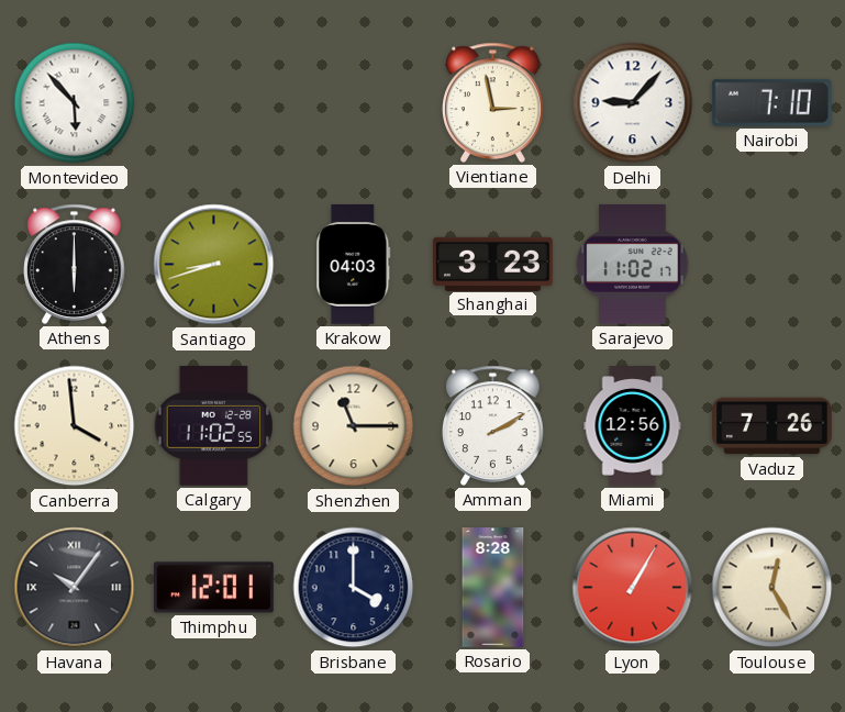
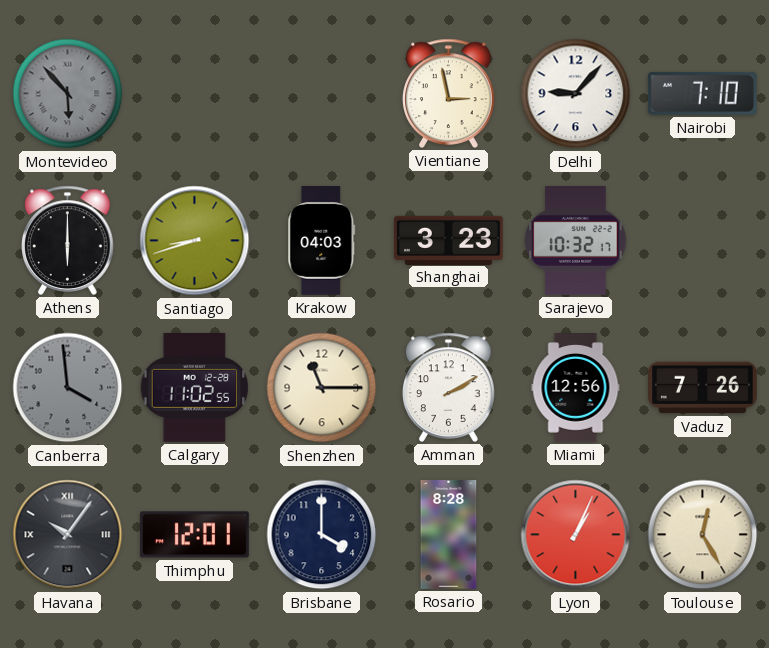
Montevideo dial: white -> grey
Sarajevo: 11:02 -> 10:32
Canberra dial: cream -> grey
Lyon: 1:05 -> 1:04
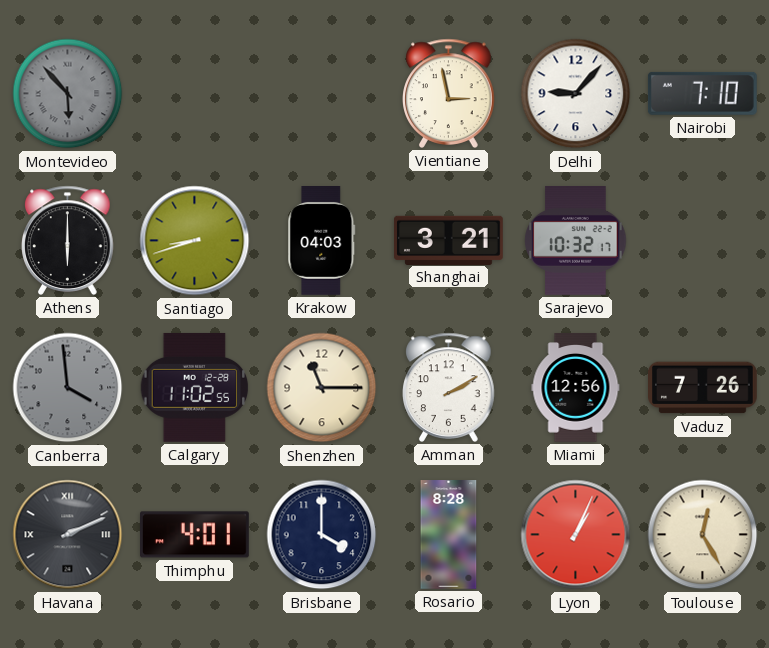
Shanghai: 3:23 -> 3:21
Havana: 10:06 -> 2:11
Thimphu: 12:01 -> 4:01
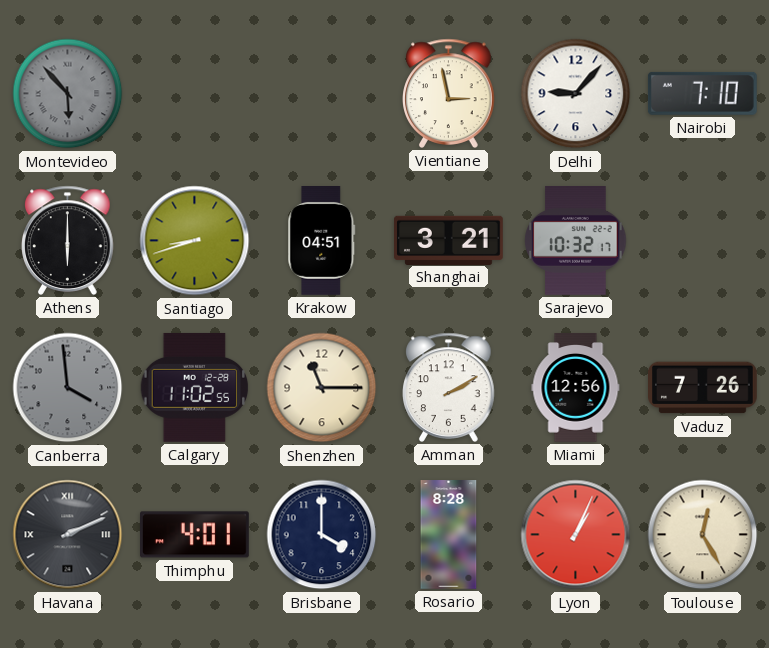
Krakow: 04:03 -> 04:51
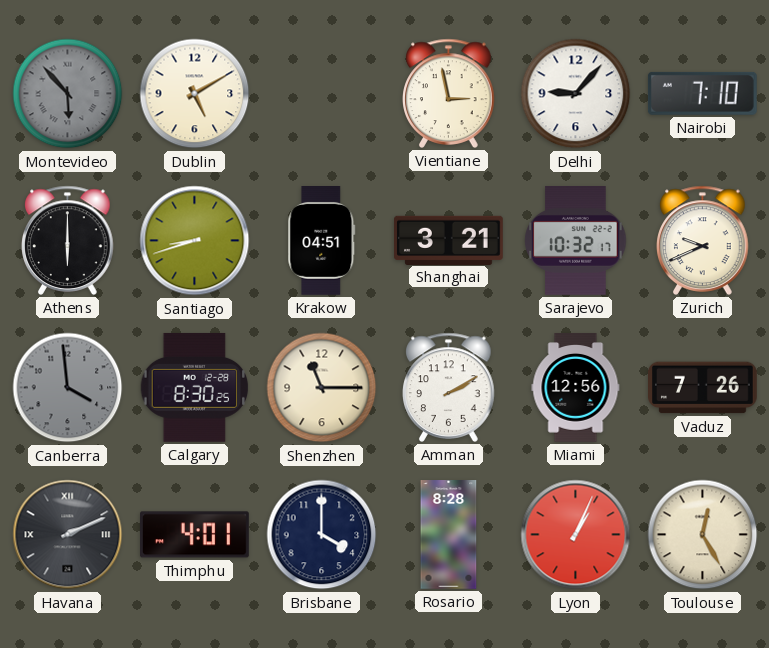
Dublin: none -> 5:10
Zurich: none -> 9:41
Calgary: 11:02 -> 8:30
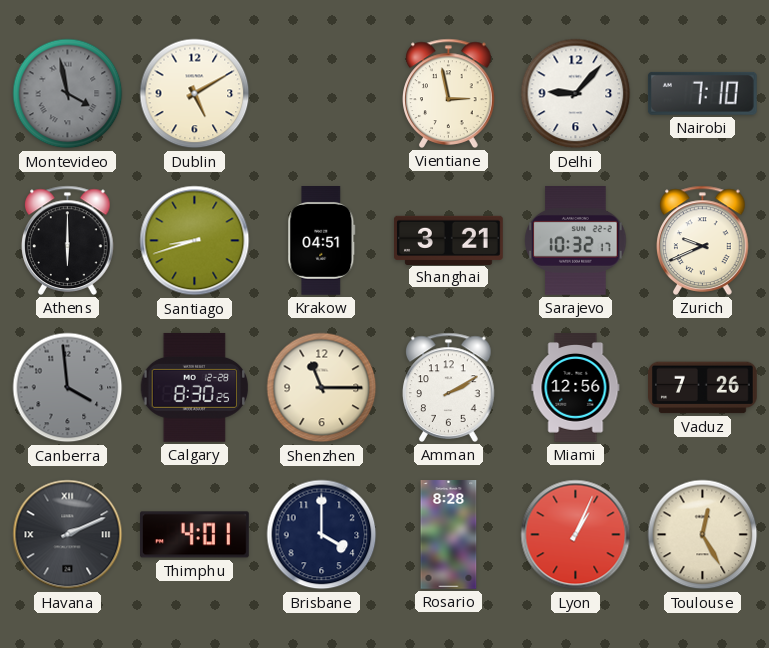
Montevideo: 5:53 -> 3:58
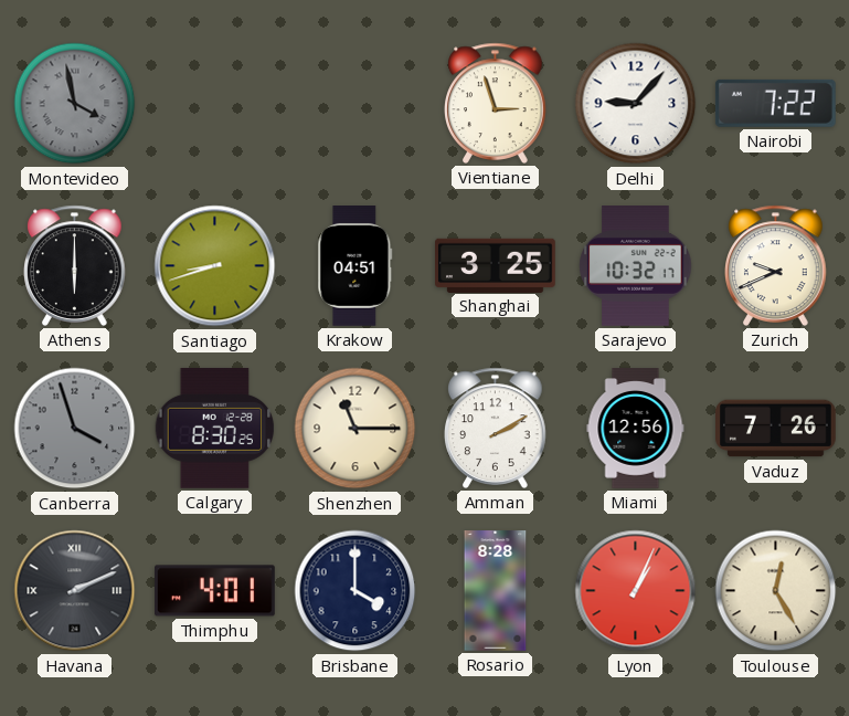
Dublin: 5:10 -> none
Vientiane: 2:58 -> 2:57
Nairobi: 7:10 -> 7:22
Shanghai: 3:21 -> 3:25
Canberra: 3:59 -> 3:57
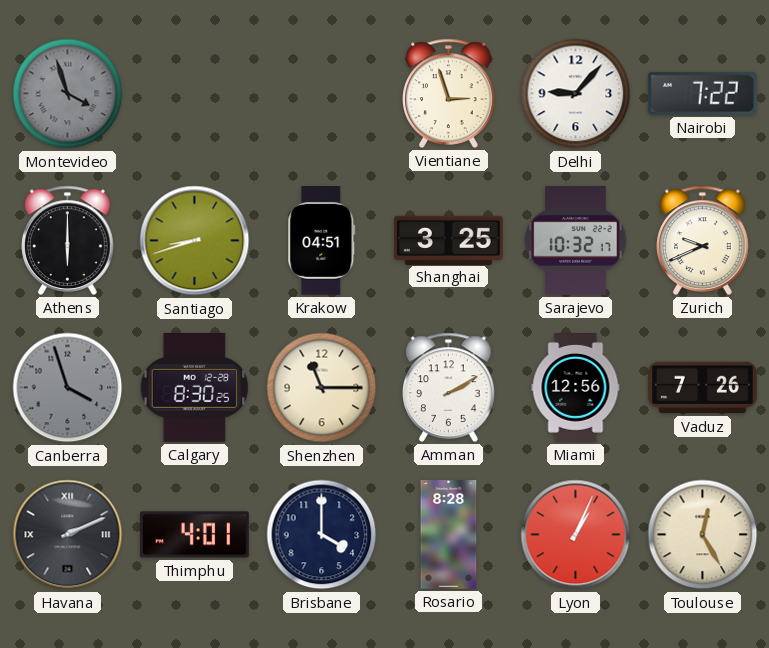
Montevideo: 3:58 -> 3:57
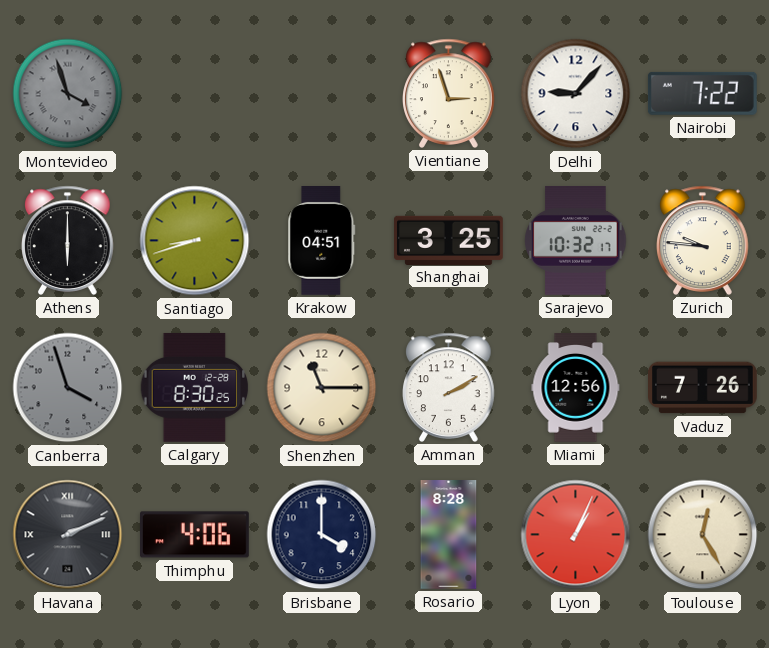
Zurich: 9:41 -> 9:46
Thimphu: 4:01 -> 4:06
